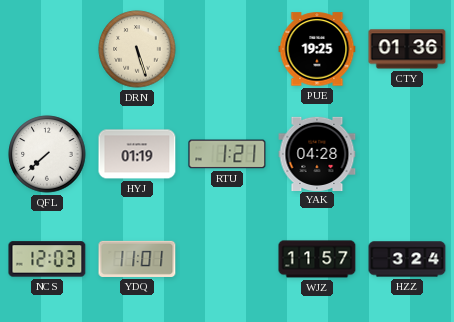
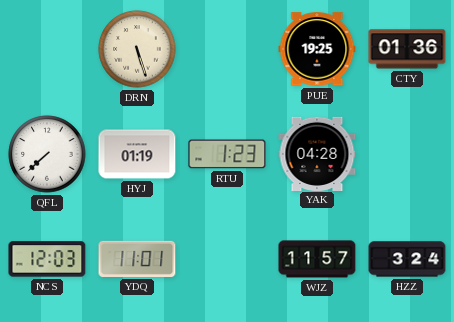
RTU: 1:21 -> 1:23
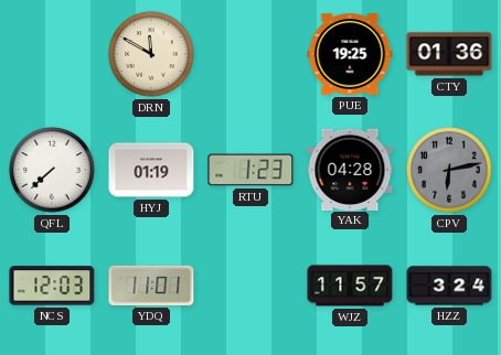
DRN: 5:27 -> 11:50
CPV: none -> 6:13
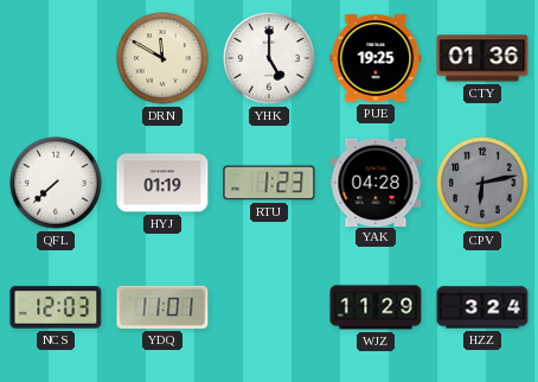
YHK: none -> 5:00
WJZ: 11:57 -> 11:29
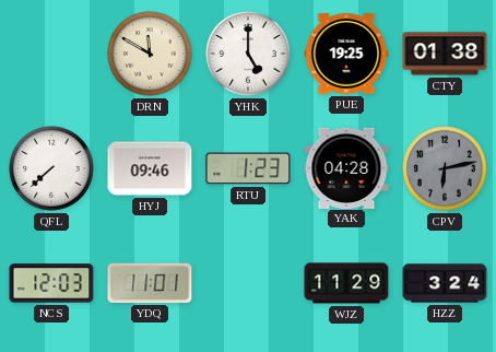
CTY: 01:36 -> 01:38
HYJ: 01:19 -> 09:46
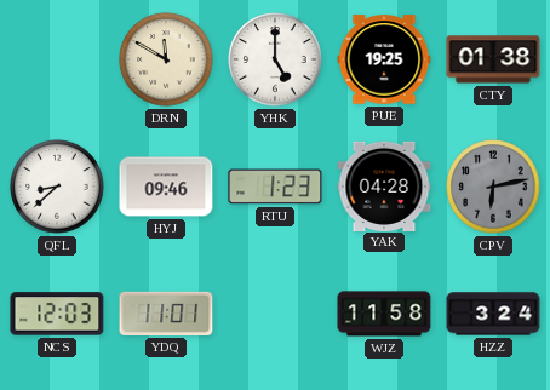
QFL: 7:38 -> 8:38
WJZ: 11:29 -> 11:58
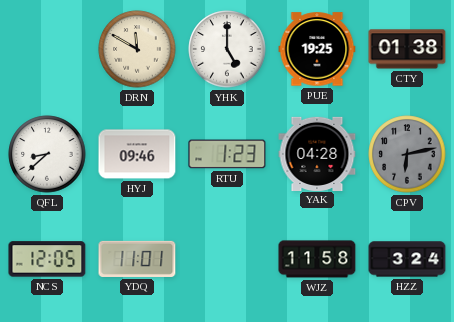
NCS: 12:03 -> 12:05
